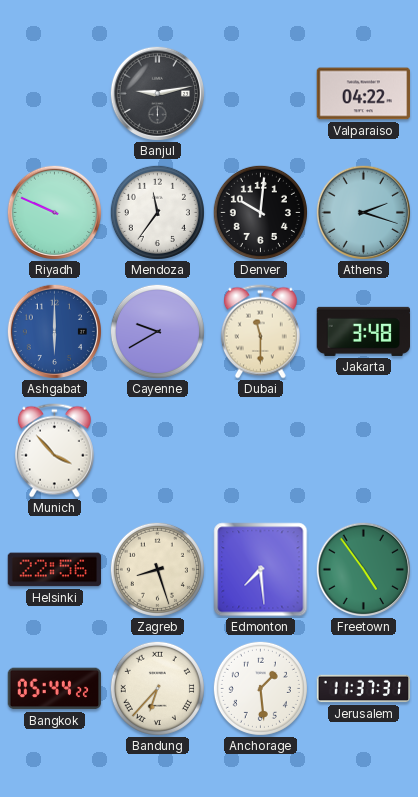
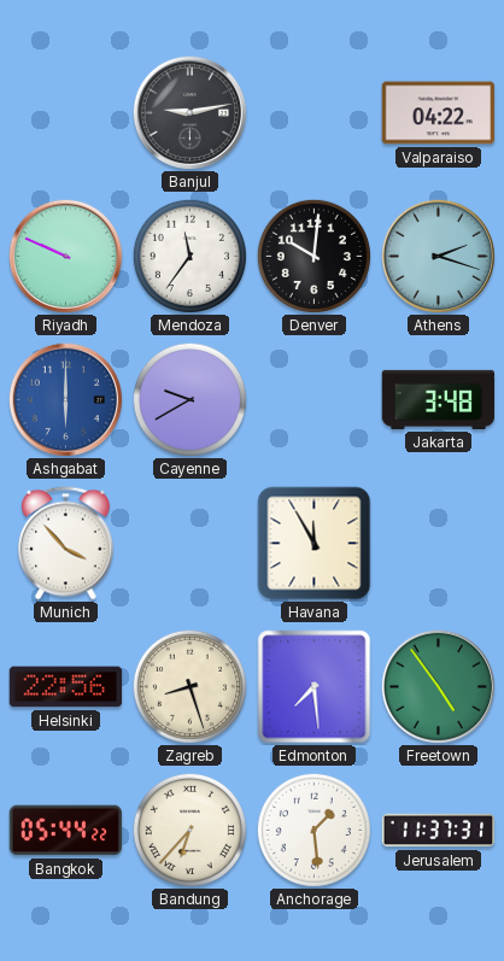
Dubai: 11:30 -> none
Havana: none -> 11:55
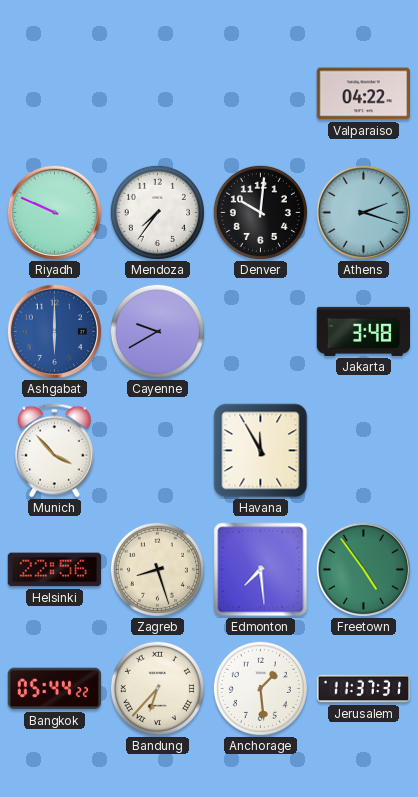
Banjul: 9:13 -> none
Mendoza: 11:36 -> 7:36
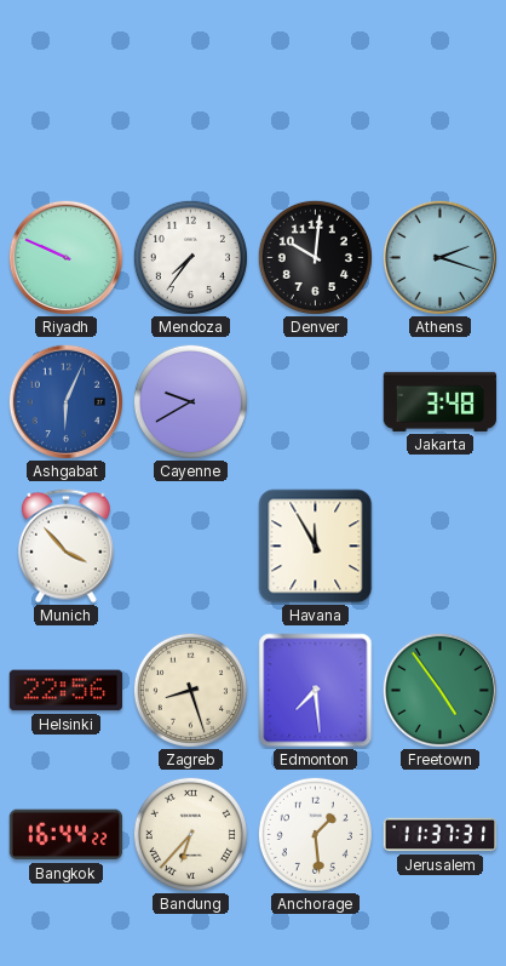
Valparaiso: 04:22 -> none
Ashgabat: 6:00 -> 6:04
Bangkok: 05:44 -> 16:44
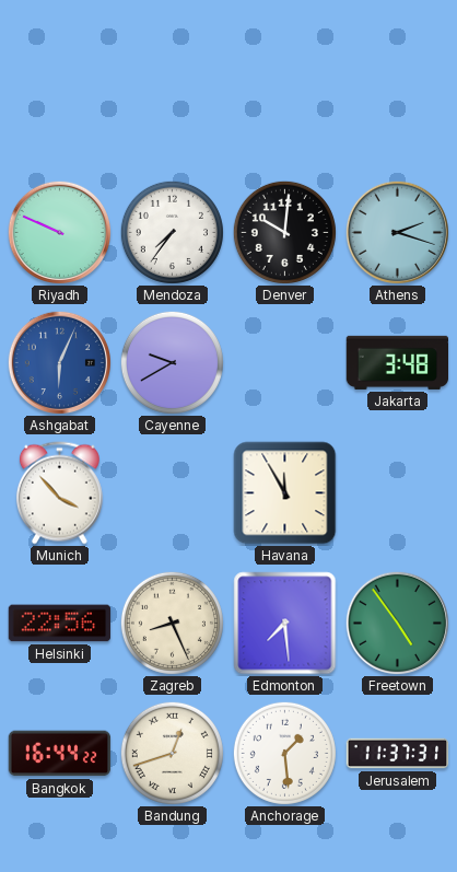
Zagreb: 8:27 -> 8:26
Bandung: 6:37 -> 12:42
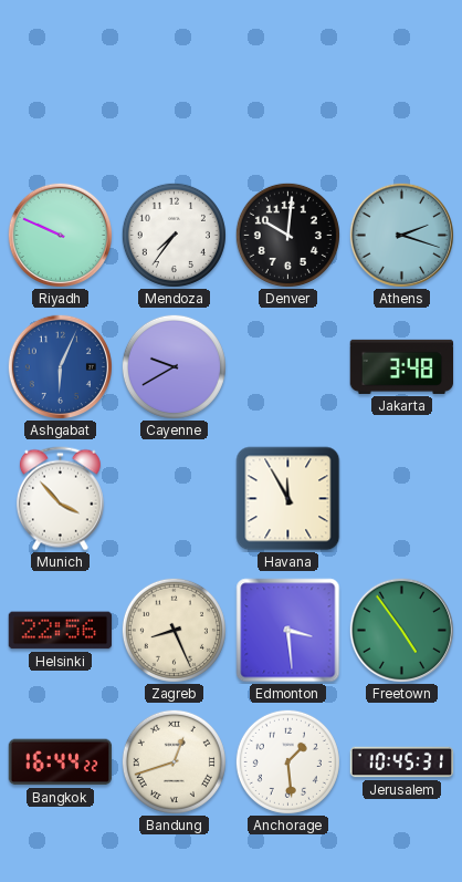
Edmonton: 7:29 -> 3:29
Jerusalem: 11:37 -> 10:45
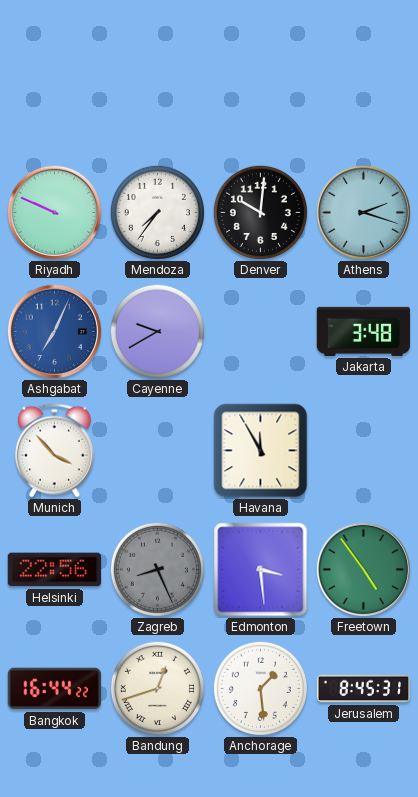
Ashgabat: 6:04 -> 7:04
Zagreb dial: cream -> grey
Jerusalem: 10:45 -> 8:45
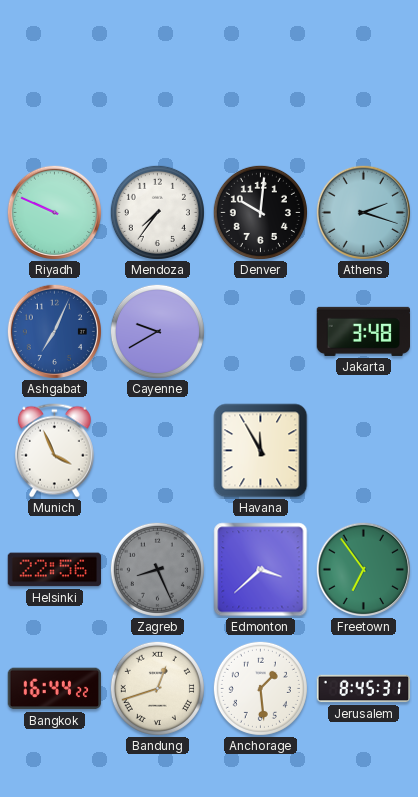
Munich: 3:53 -> 3:56
Edmonton: 3:29 -> 3:38
Freetown: 4:54 -> 6:54
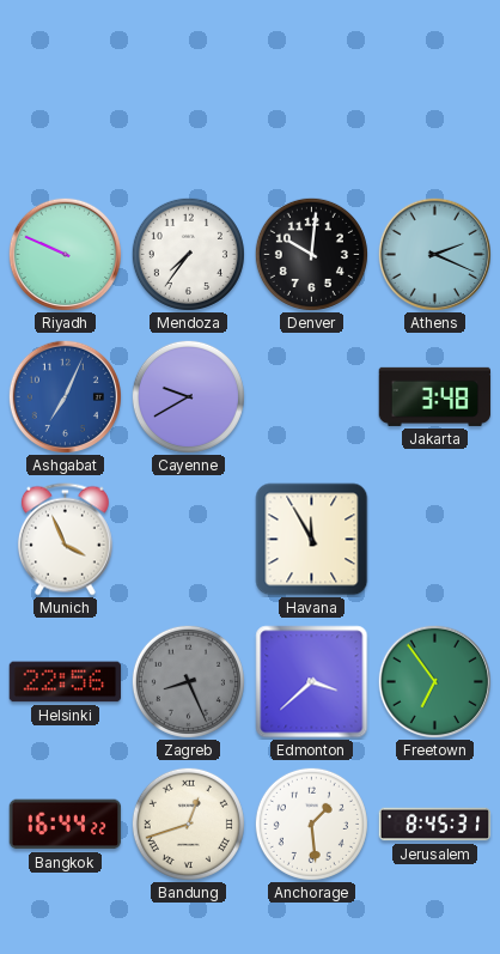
Athens: 2:18 -> 2:19
